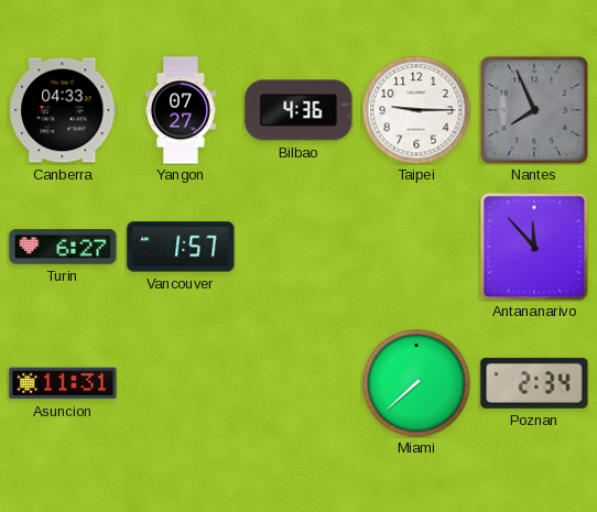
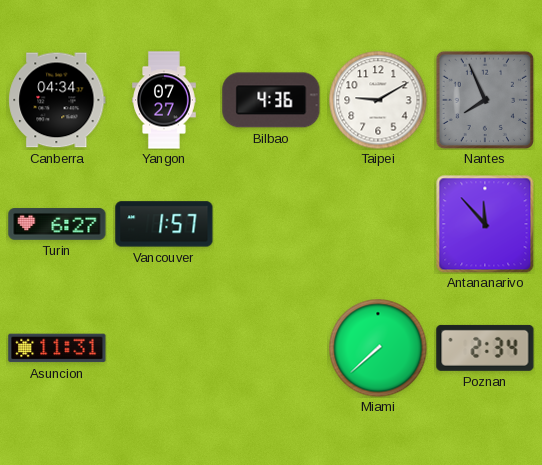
Canberra: 04:33 -> 04:34
Taipei: 9:15 -> 9:10
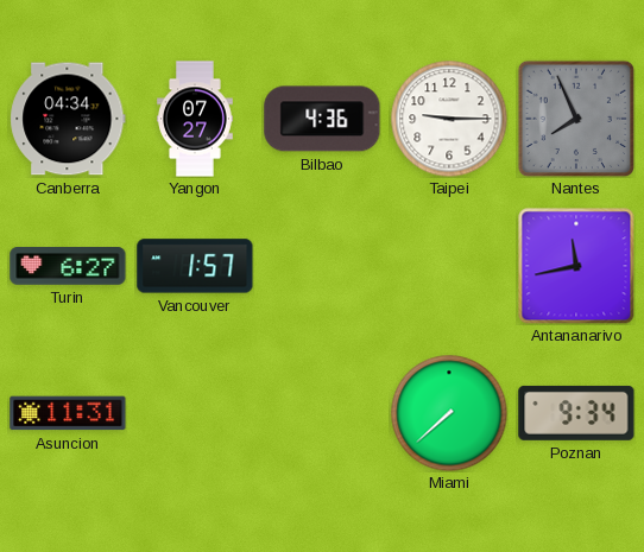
Taipei: 9:10 -> 9:15
Antananarivo: 11:53 -> 11:43
Poznan: 2:34 -> 9:34
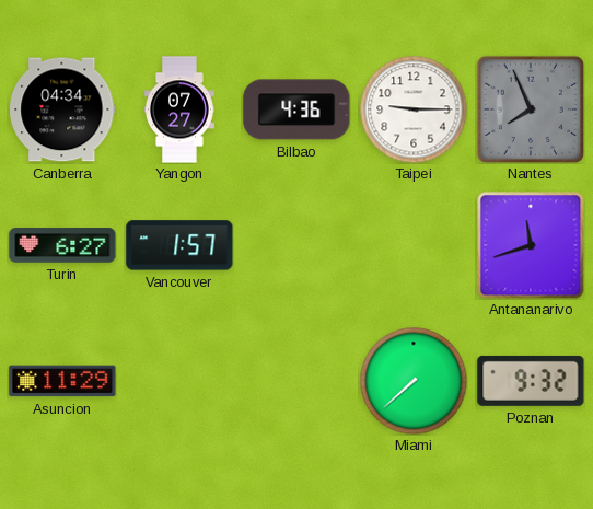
Antananarivo: 11:43 -> 11:42
Asuncion: 11:31 -> 11:29
Poznan: 9:34 -> 9:32
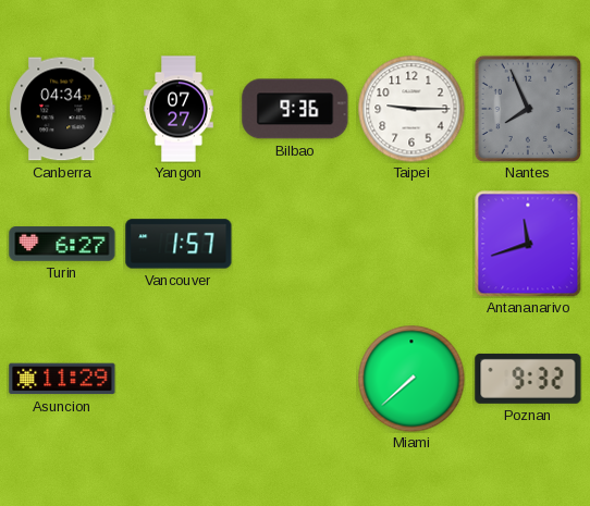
Bilbao: 4:36 -> 9:36
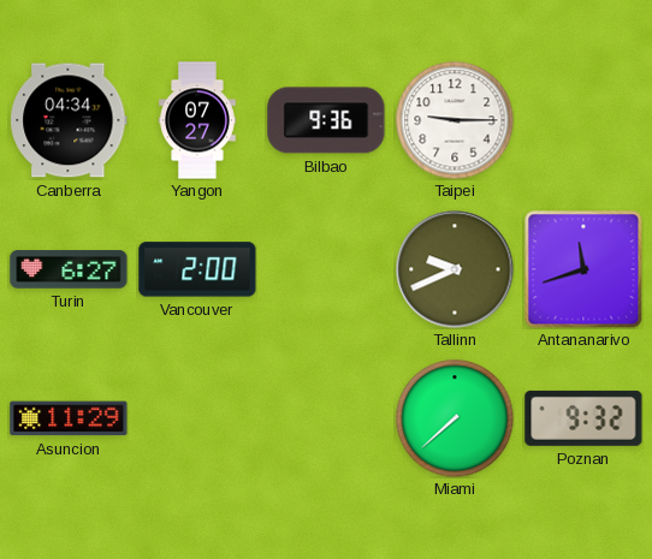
Nantes: 7:56 -> none
Vancouver: 1:57 -> 2:00
Tallinn: none -> 9:41
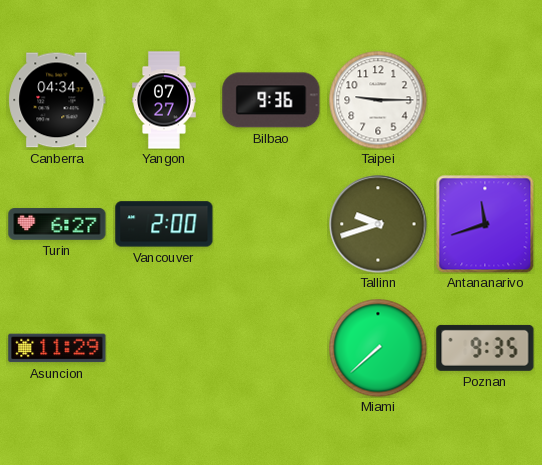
Tallinn: 9:41 -> 9:42
Poznan: 9:32 -> 9:35
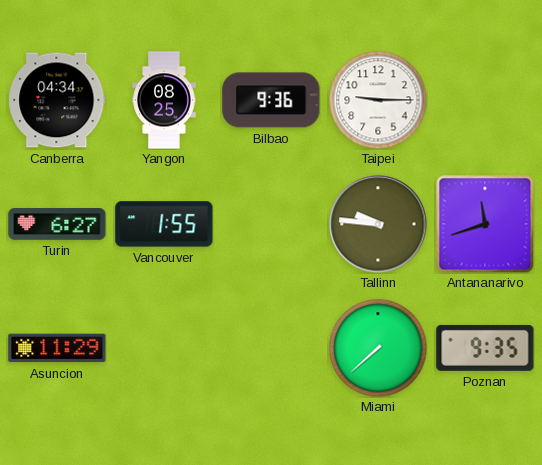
Yangon: 07:27 -> 08:25
Vancouver: 2:00 -> 1:55
Tallinn: 9:42 -> 9:46
